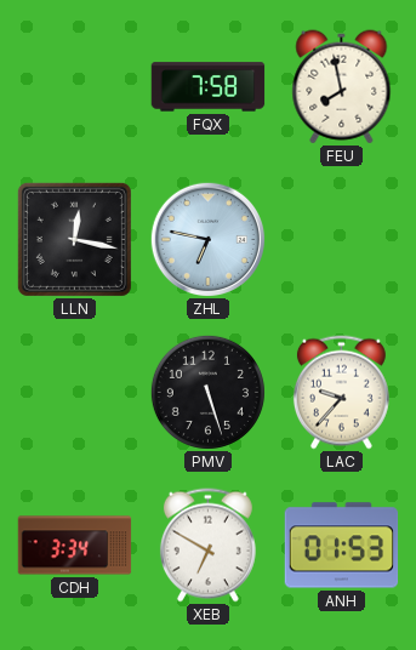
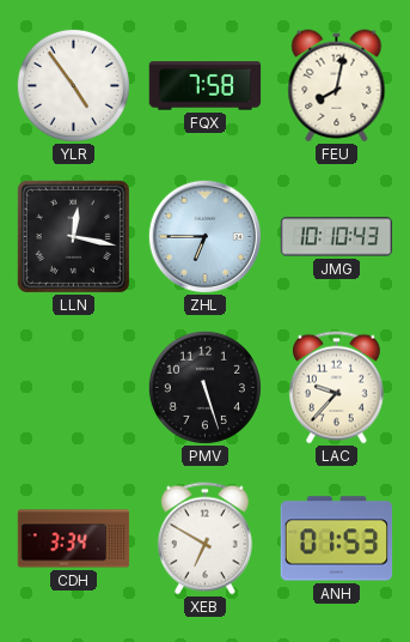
YLR: none -> 4:54
FEU: 7:58 -> 8:02
ZHL: 6:47 -> 6:45
JMG: none -> 10:10
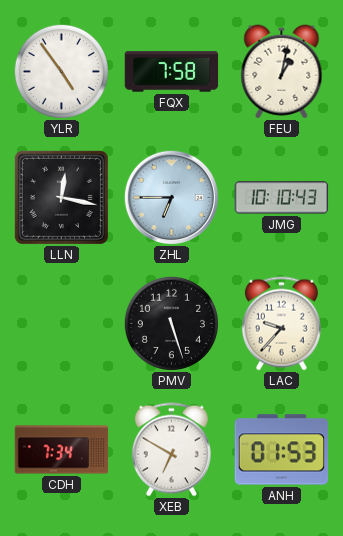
FEU: 8:02 -> 1:02
CDH: 3:34 -> 7:34
